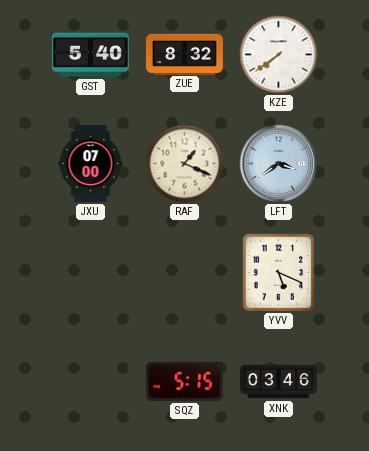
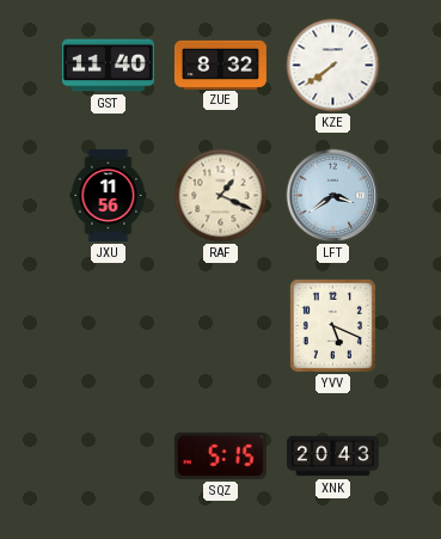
GST: 5:40 -> 11:40
JXU: 07:00 -> 11:56
XNK: 03:46 -> 20:43
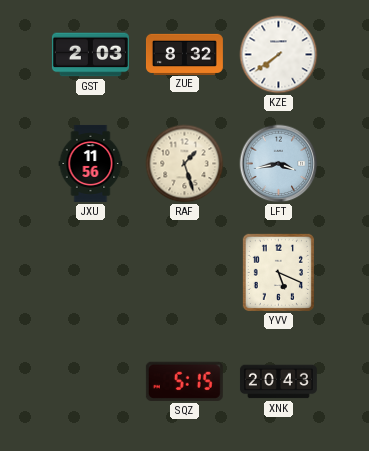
GST: 11:40 -> 2:03
RAF: 1:19 -> 1:27
LFT: 3:39 -> 3:43
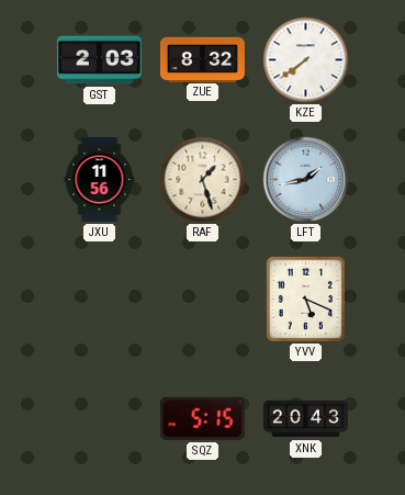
LFT: 3:43 -> 1:43
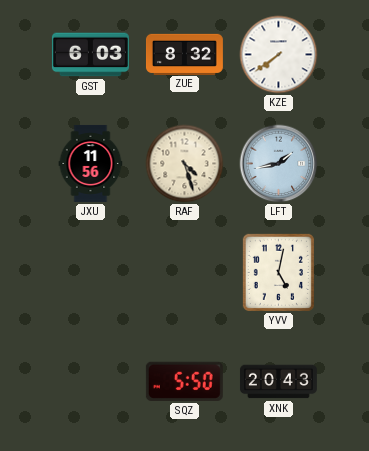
GST: 2:03 -> 6:03
RAF: 1:27 -> 4:27
YVV: 5:19 -> 5:02
SQZ: 5:15 -> 5:50
